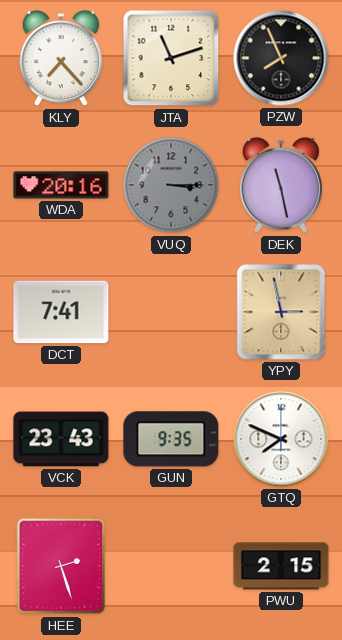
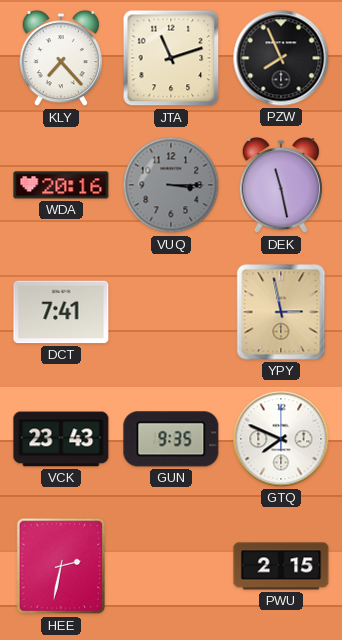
HEE: 2:27 -> 2:32
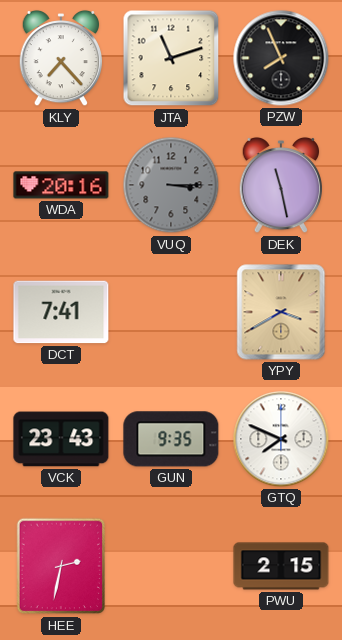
YPY: 2:58 -> 3:40
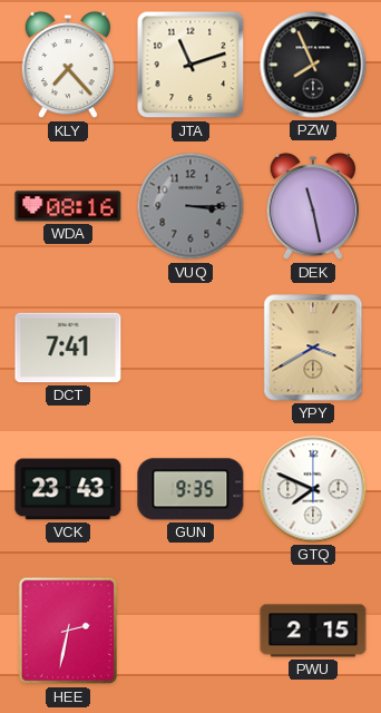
WDA: 20:16 -> 08:16
